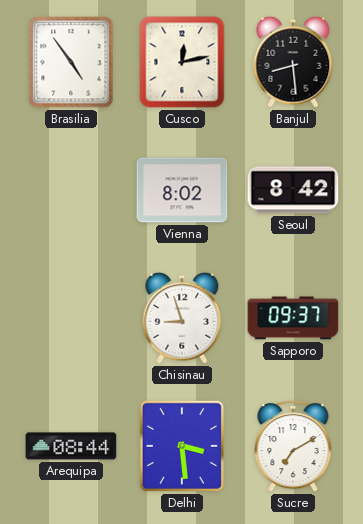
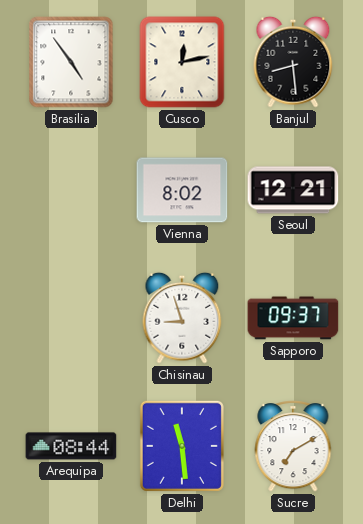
Seoul: 8:42 -> 12:21
Delhi: 3:29 -> 11:29
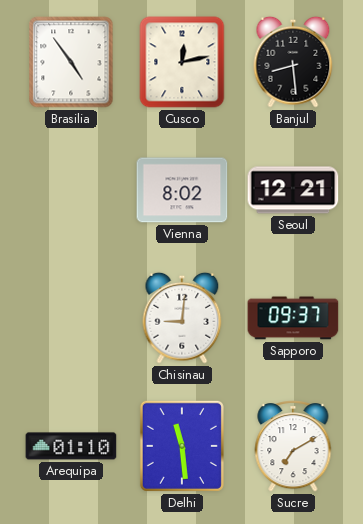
Chisinau: 8:57 -> 9:01
Arequipa: 08:44 -> 01:10
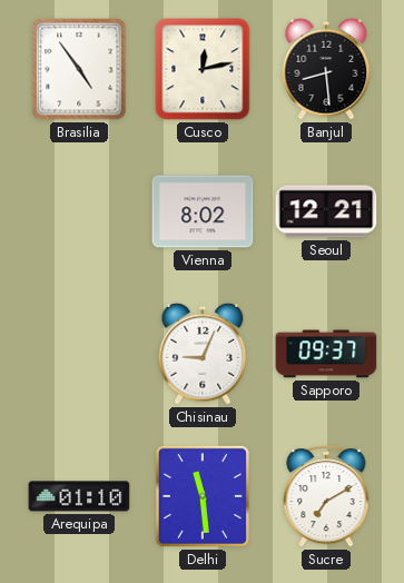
Chisinau: 9:01 -> 9:04
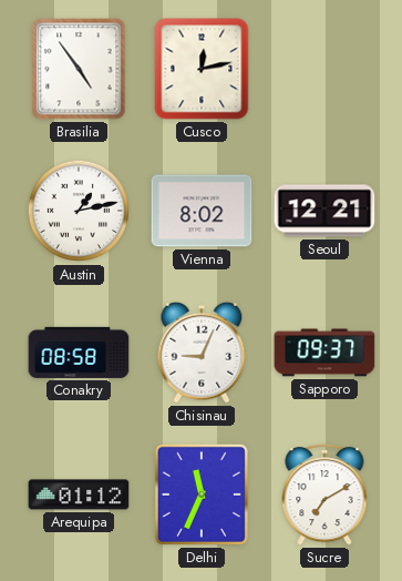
Banjul: 8:29 -> none
Austin: none -> 1:13
Conakry: none -> 08:58
Arequipa: 01:10 -> 01:12
Delhi: 11:29 -> 11:34
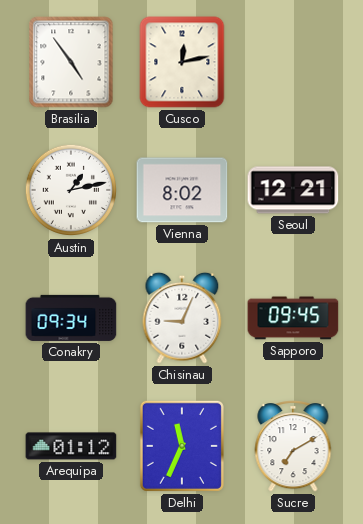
Conakry: 08:58 -> 09:34
Sapporo: 09:37 -> 09:45
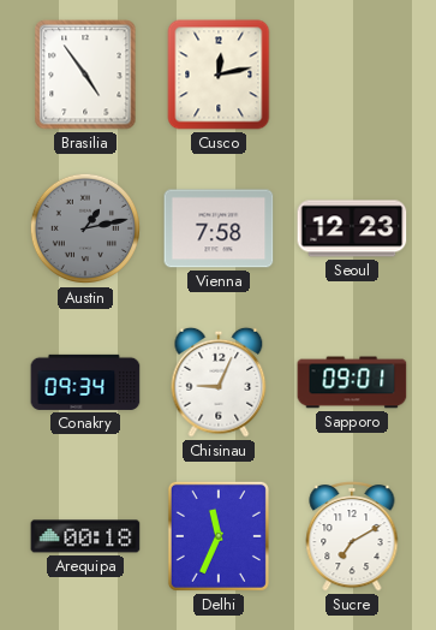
Austin dial: white -> grey
Vienna: 8:02 -> 7:58
Seoul: 12:21 -> 12:23
Sapporo: 09:45 -> 09:01
Arequipa: 01:12 -> 00:18
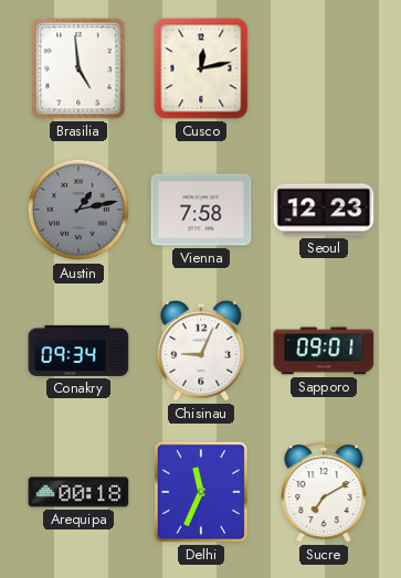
Brasilia: 4:54 -> 4:59
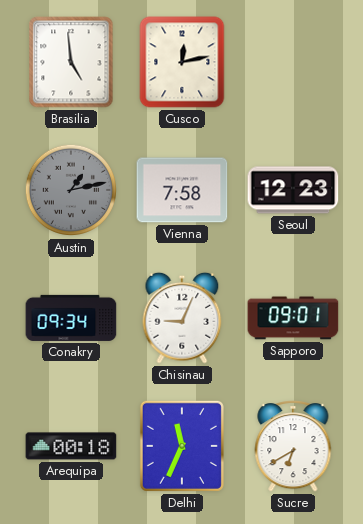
Sucre: 7:10 -> 6:40
